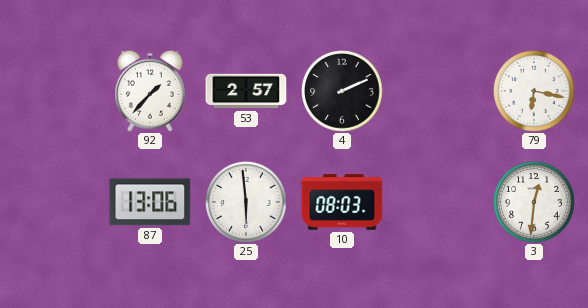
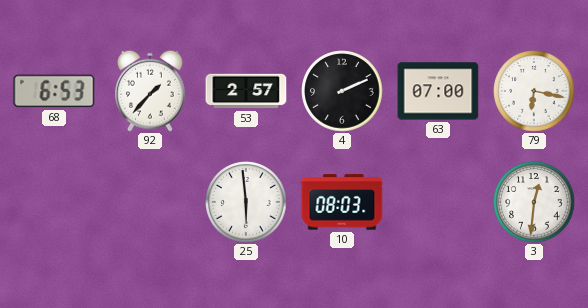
68: none -> 6:53
63: none -> 07:00
87: 13:06 -> none
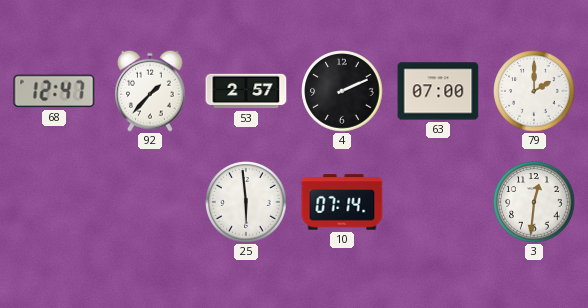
68: 6:53 -> 12:47
79: 6:17 -> 2:00
10: 08:03 -> 07:14
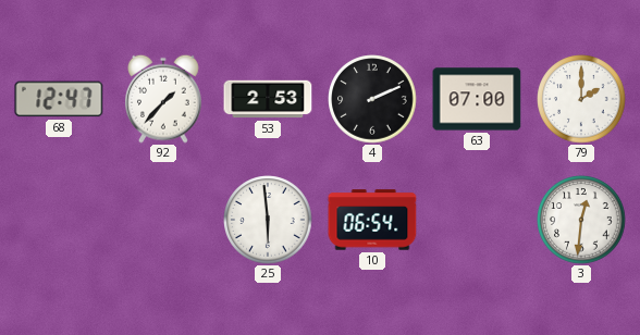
53: 2:57 -> 2:53
10: 07:14 -> 06:54
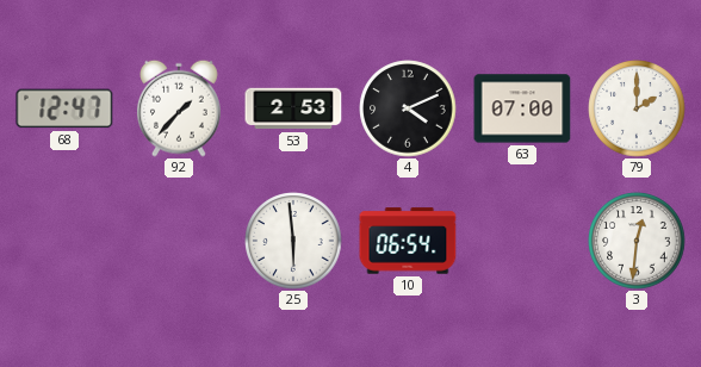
4: 2:11 -> 4:11
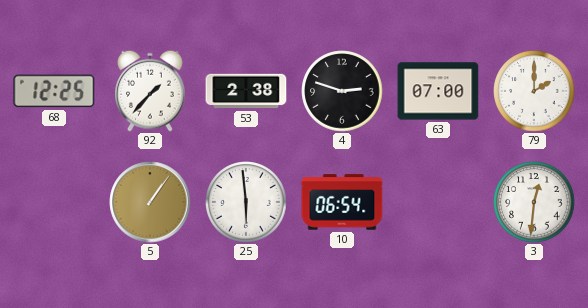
68: 12:47 -> 12:25
53: 2:53 -> 2:38
4: 4:11 -> 2:48
5: none -> 1:06
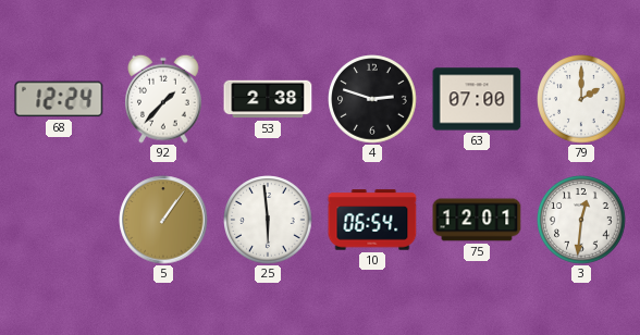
68: 12:25 -> 12:24
75: none -> 12:01
